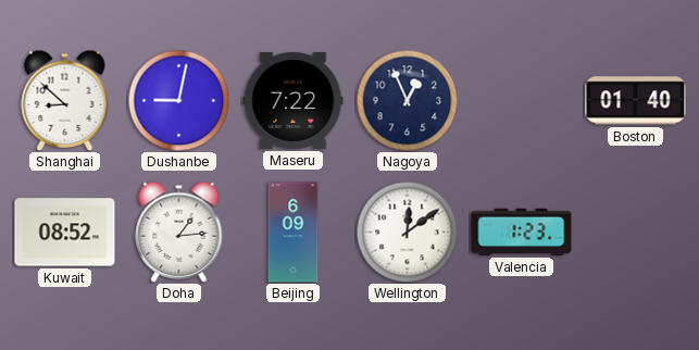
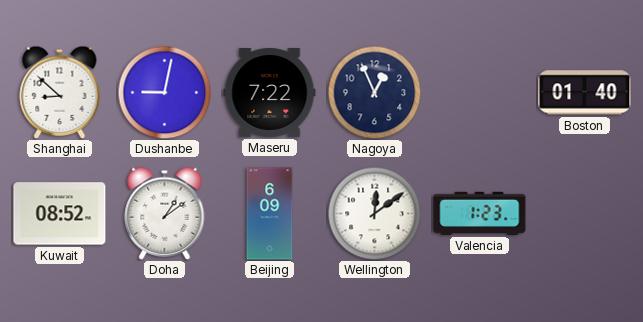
Doha: 1:14 -> 1:09
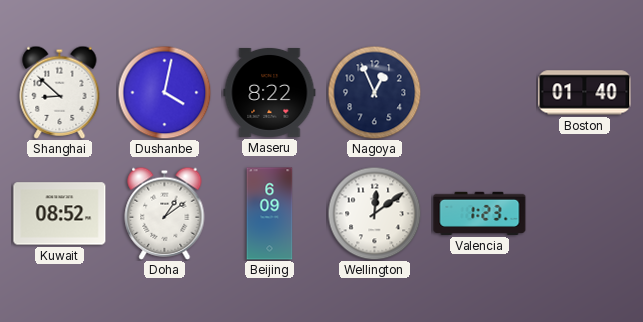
Dushanbe: 9:02 -> 4:02
Maseru: 7:22 -> 8:22
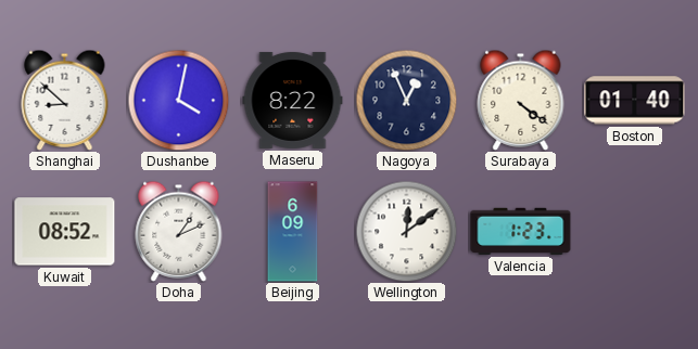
Surabaya: none -> 4:21
Doha: 1:09 -> 1:11
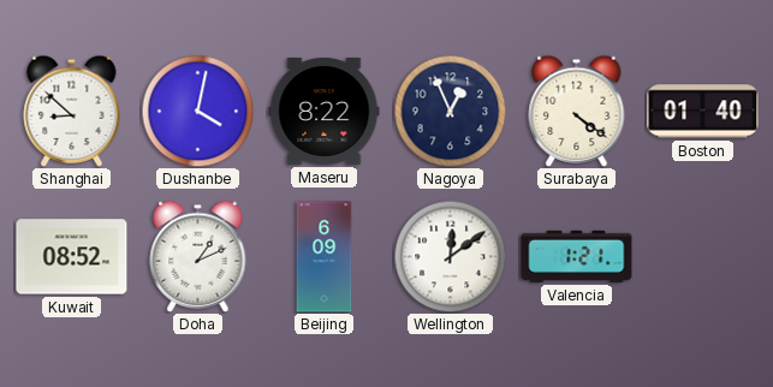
Valencia: 1:23 -> 1:21
